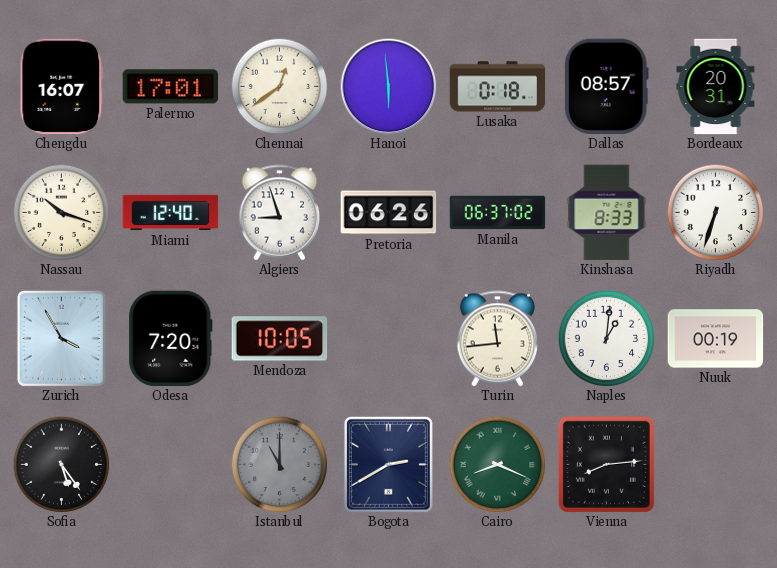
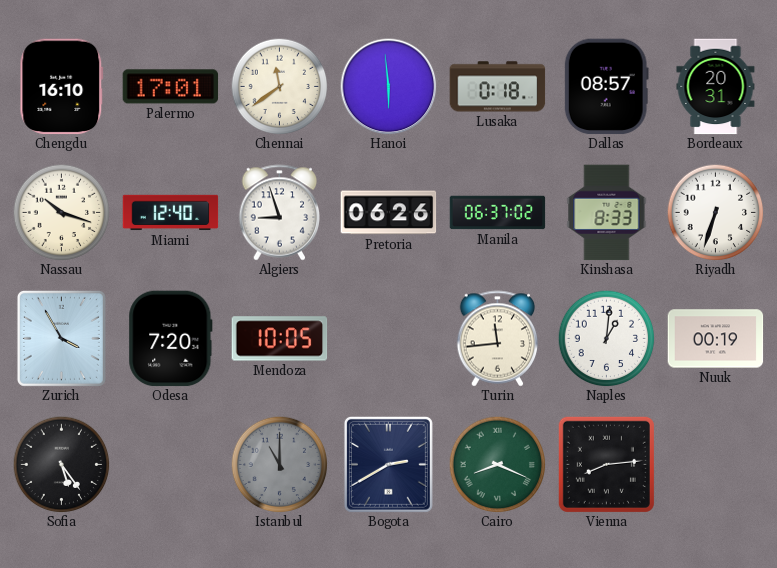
Chengdu: 16:07 -> 16:10
Chennai: 12:39 -> 11:39
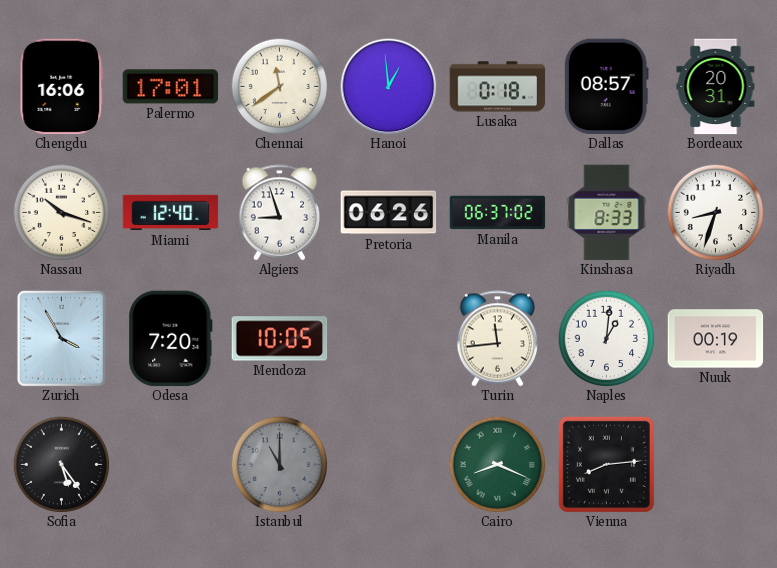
Chengdu: 16:10 -> 16:06
Hanoi: 5:59 -> 12:59
Riyadh: 6:33 -> 8:33
Bogota: 2:40 -> none
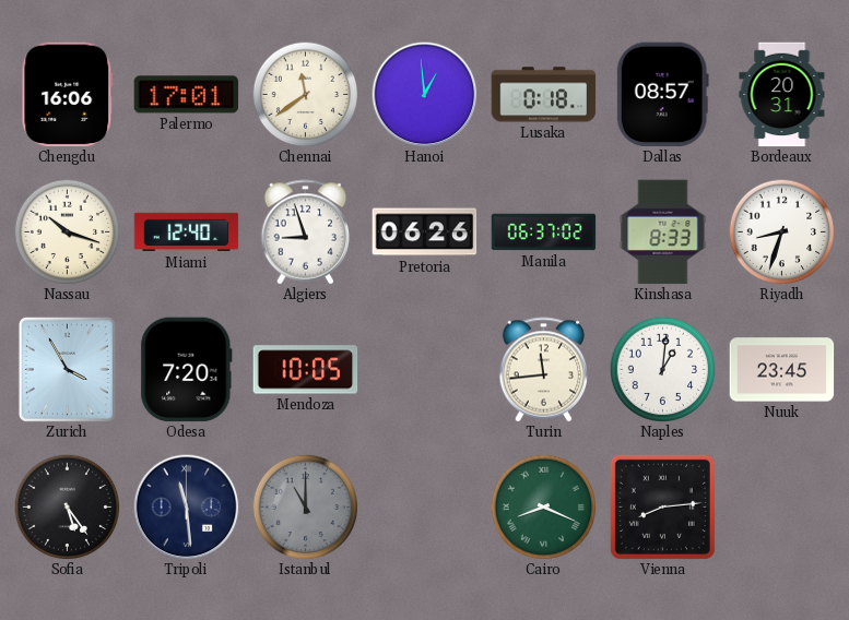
Nuuk: 00:19 -> 23:45
Tripoli: none -> 11:29
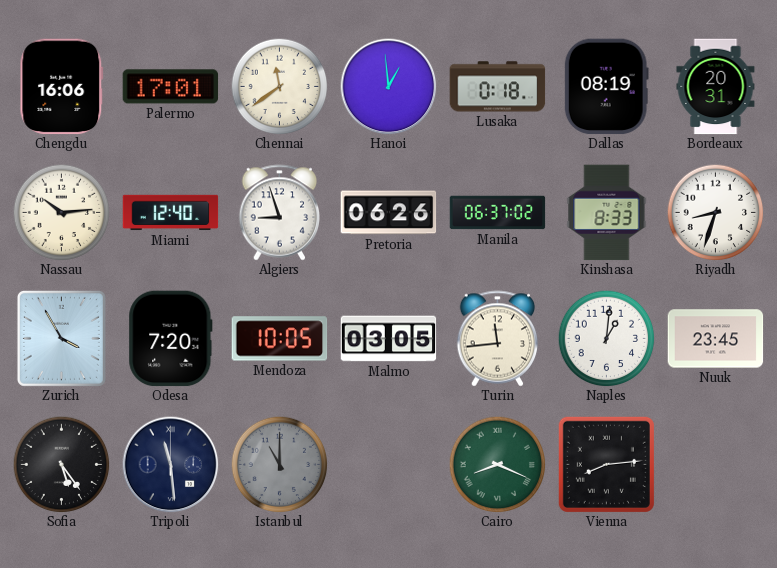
Dallas: 08:57 -> 08:19
Nassau: 10:18 -> 10:14
Malmo: none -> 03:05
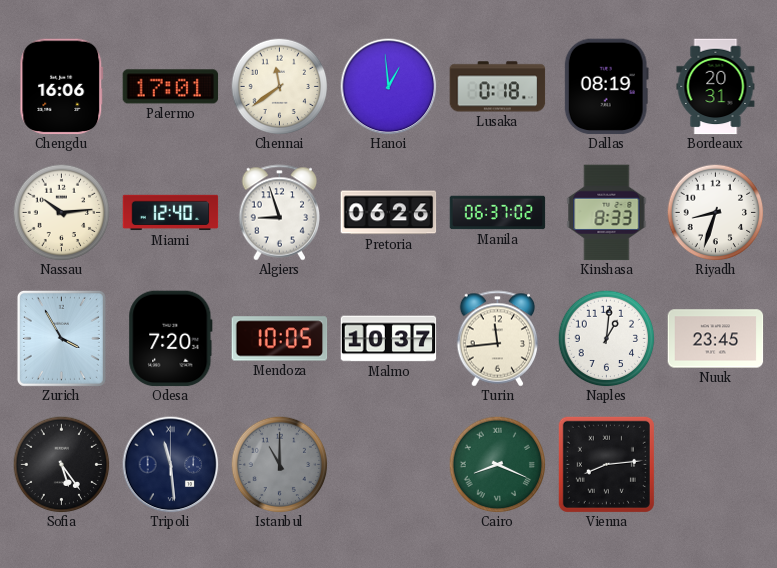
Malmo: 03:05 -> 10:37
